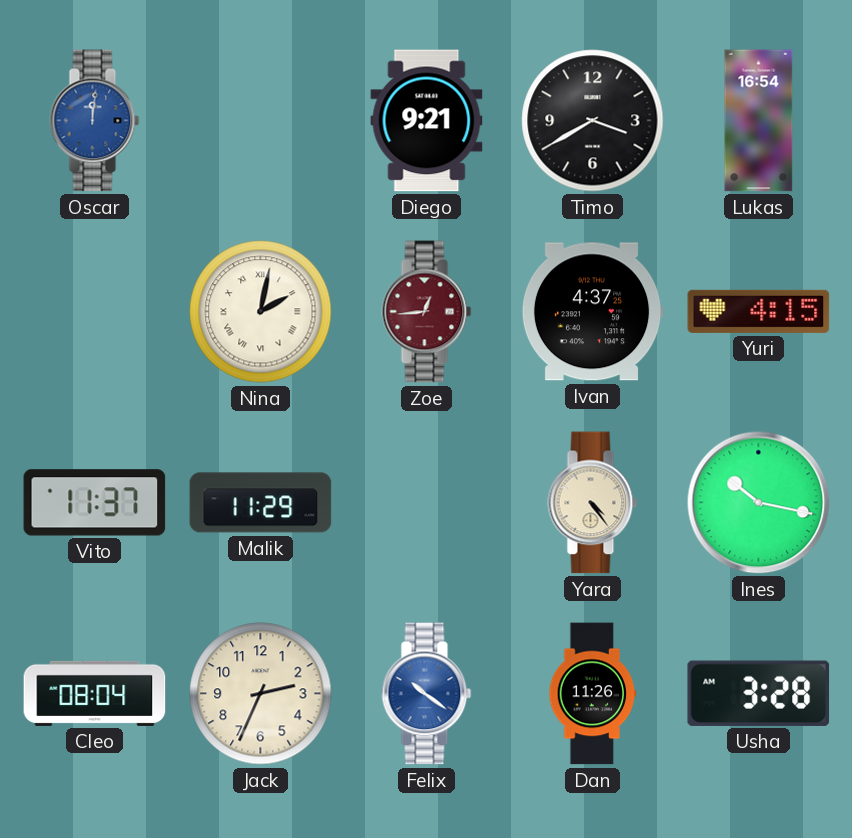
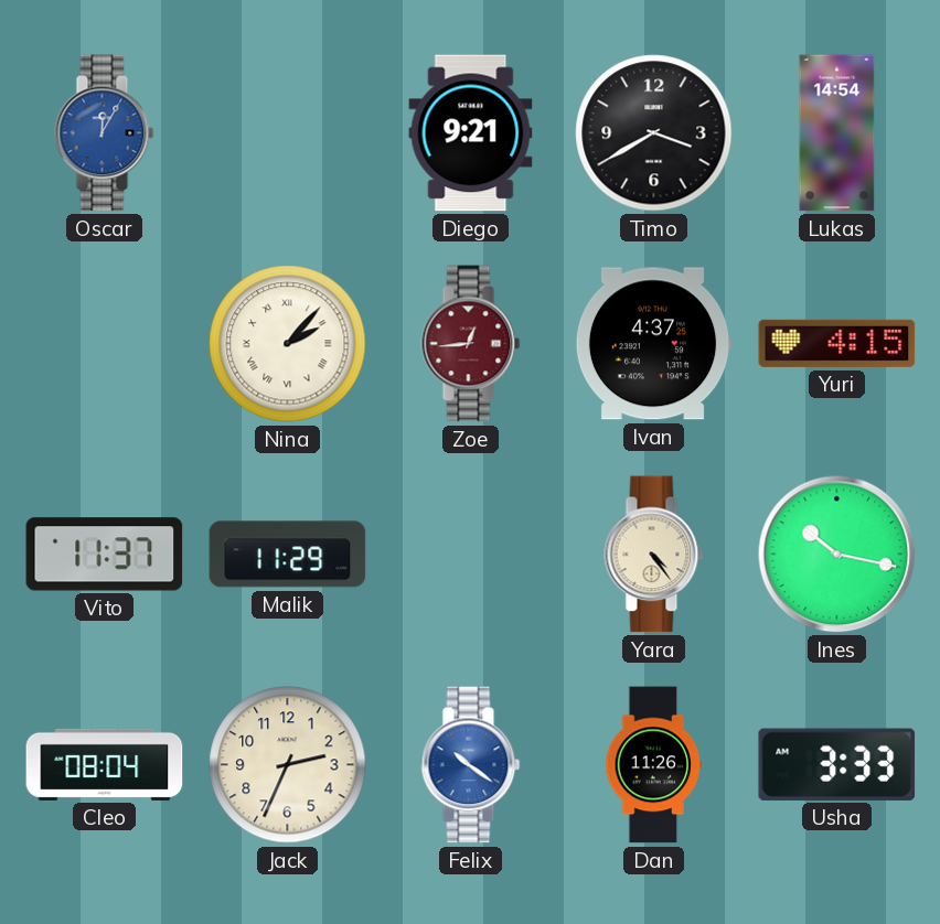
Oscar: 12:01 -> 12:05
Lukas: 16:54 -> 14:54
Nina: 2:02 -> 2:07
Usha: 3:28 -> 3:33
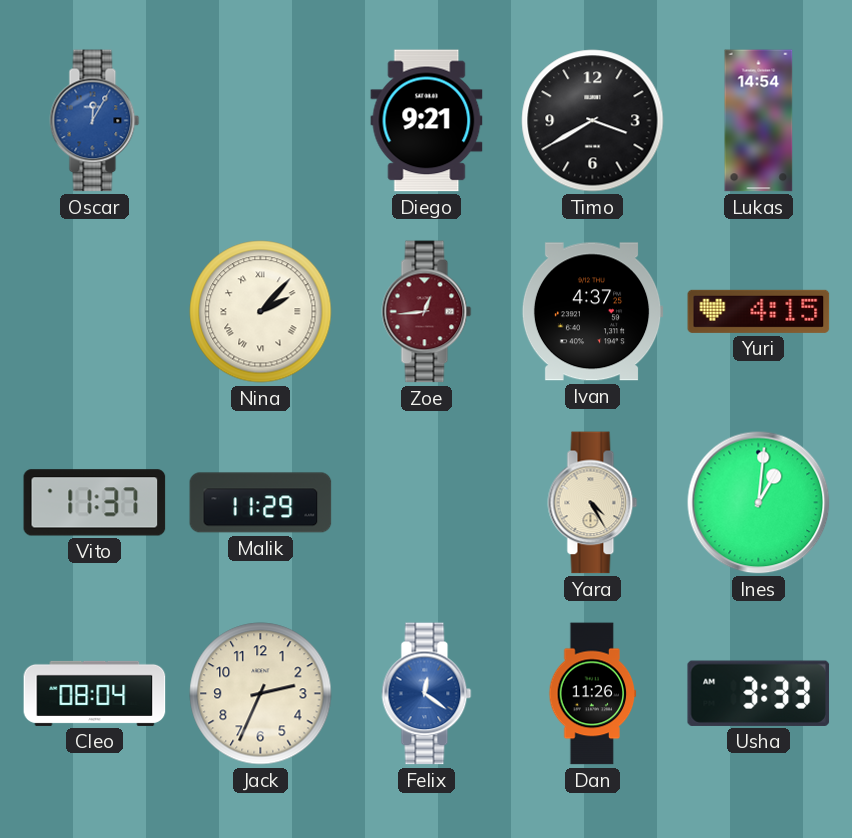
Yara: 4:24 -> 4:25
Ines: 10:17 -> 1:01
Felix: 10:21 -> 12:21
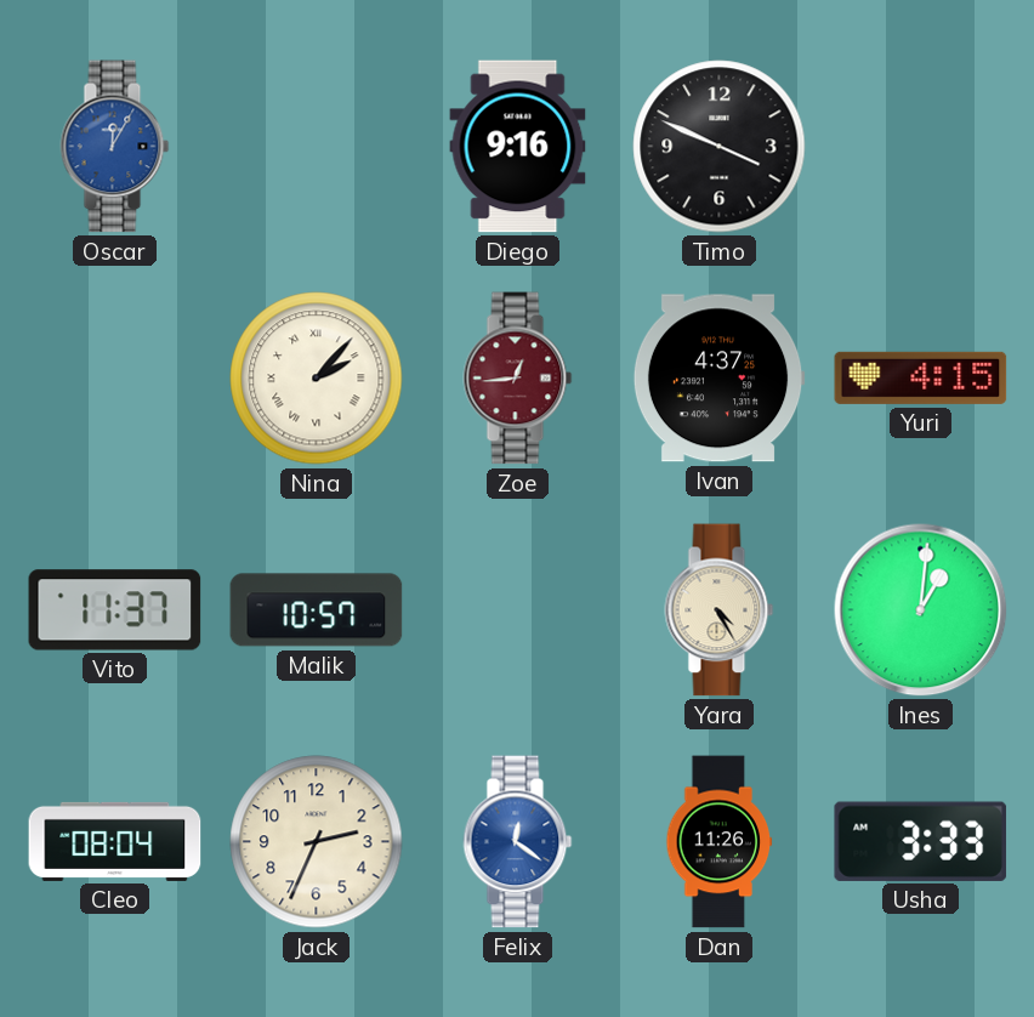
Diego: 9:21 -> 9:16
Timo: 3:40 -> 3:49
Lukas: 14:54 -> none
Malik: 11:29 -> 10:57
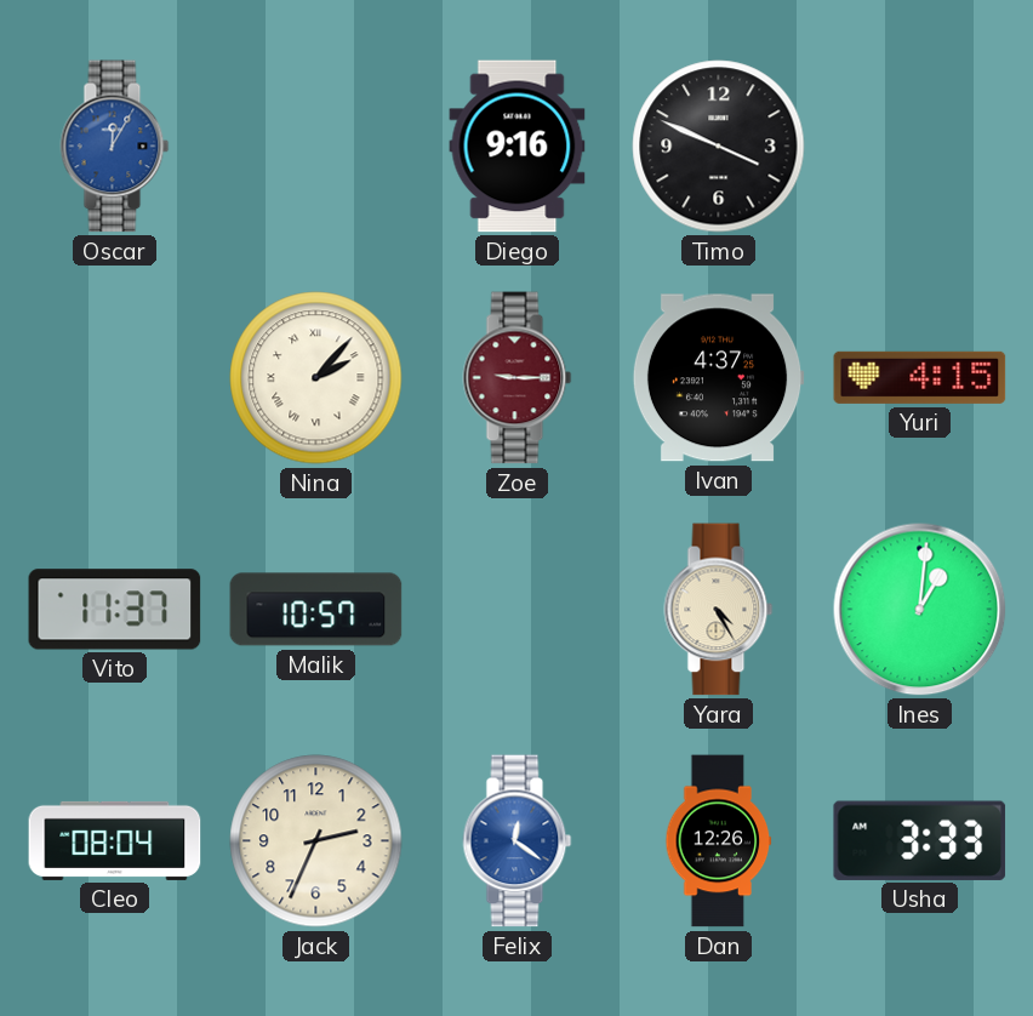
Zoe: 12:44 -> 9:15
Dan: 11:26 -> 12:26
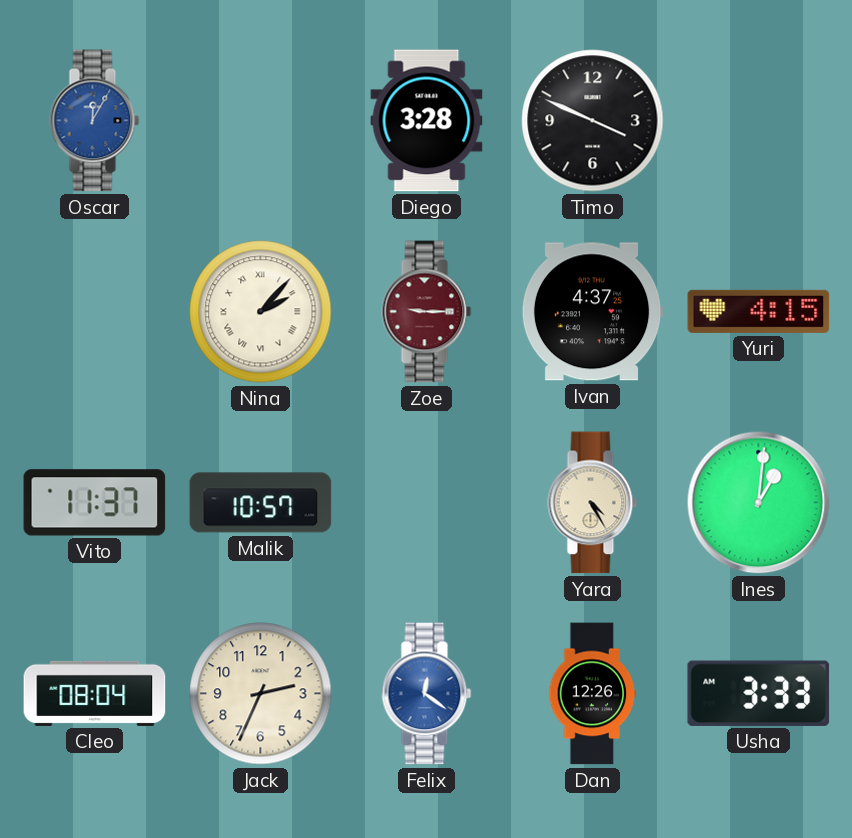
Diego: 9:16 -> 3:28
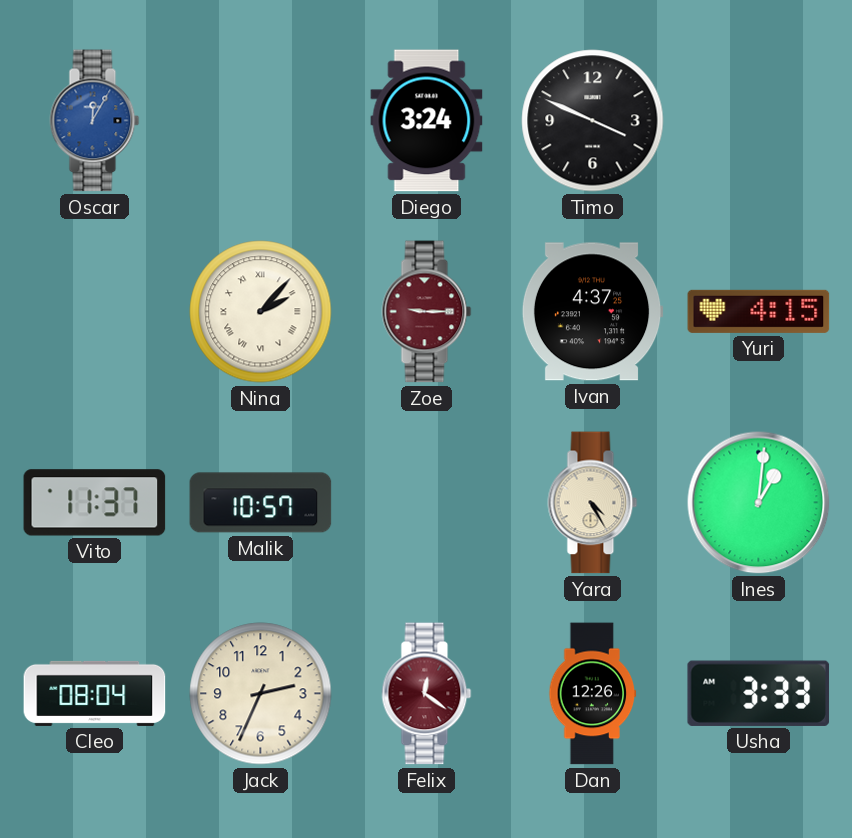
Diego: 3:28 -> 3:24
Felix dial: blue -> burgundy
